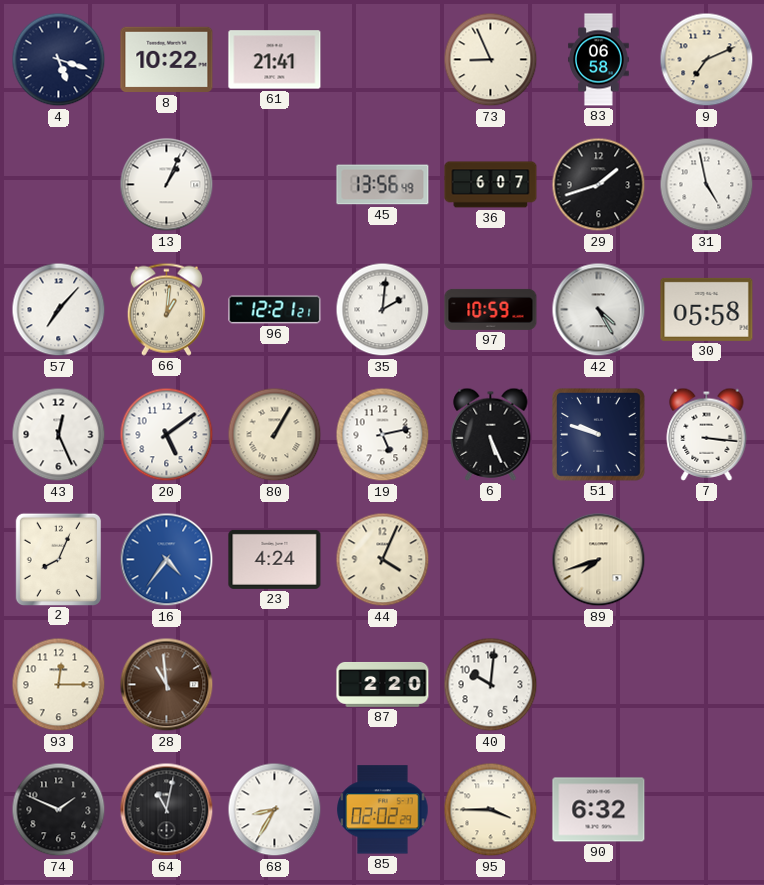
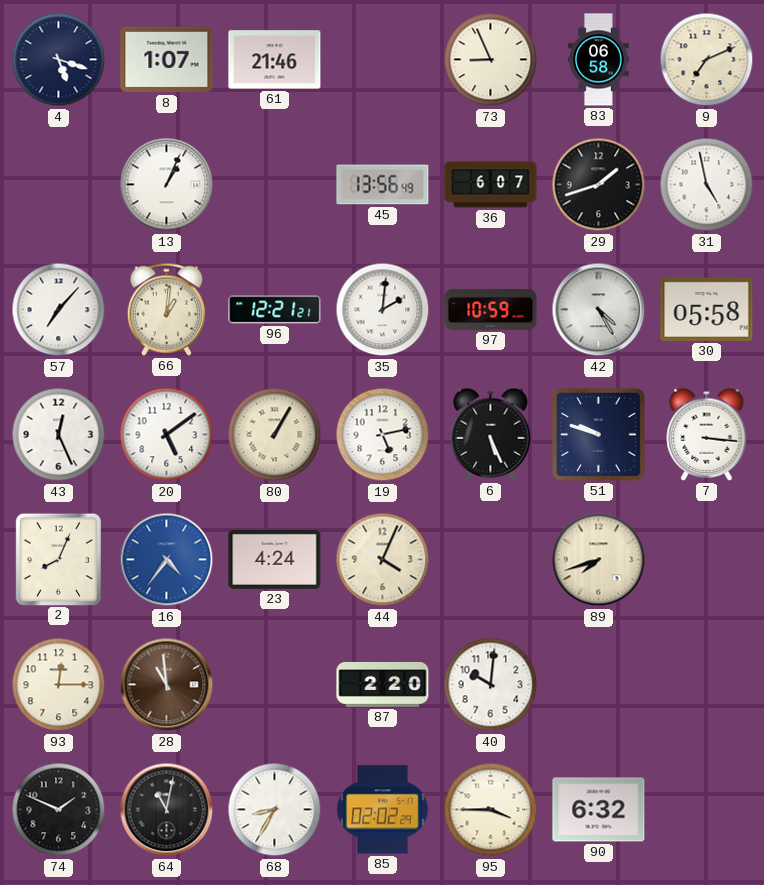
8: 10:22 -> 1:07
61: 21:41 -> 21:46
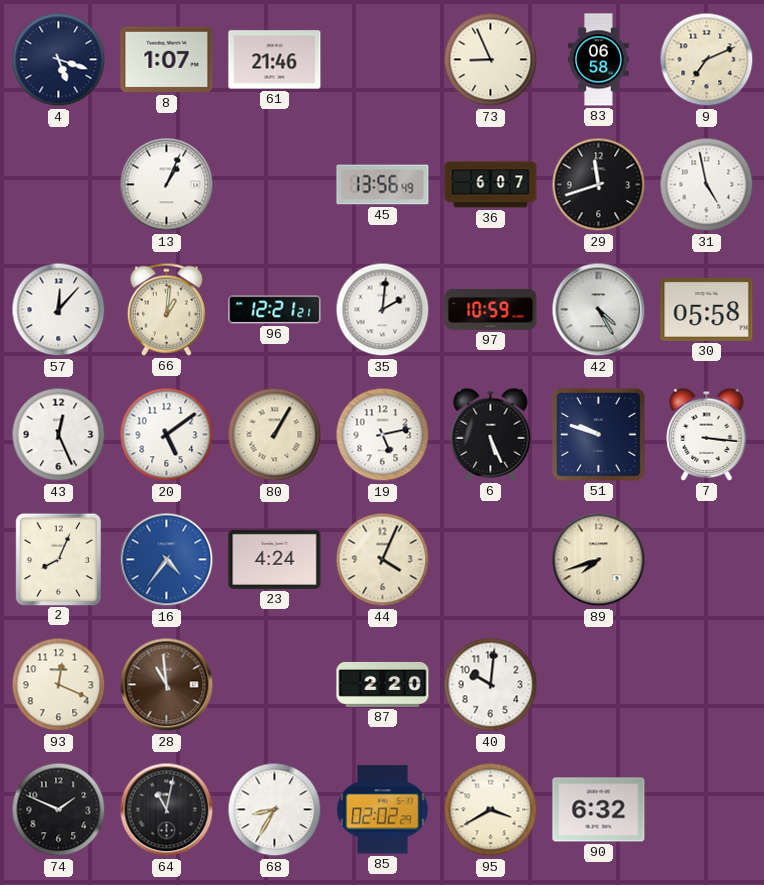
29: 1:42 -> 11:42
57: 7:07 -> 12:07
93: 12:15 -> 12:19
95: 3:45 -> 3:40
